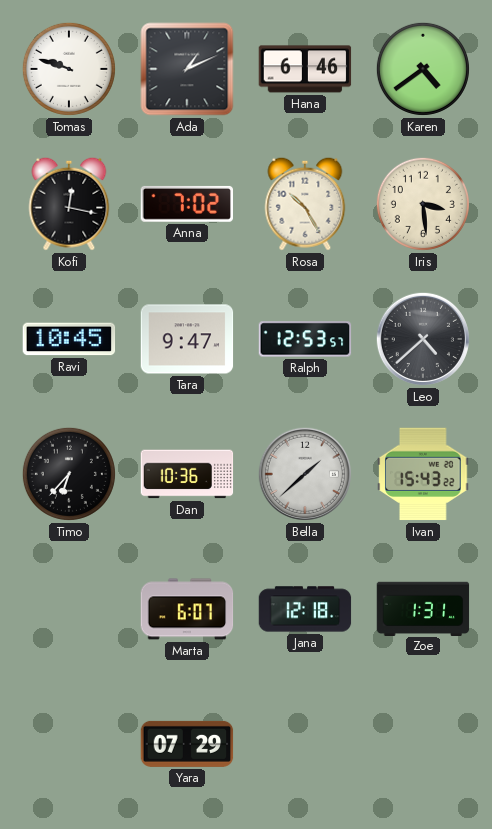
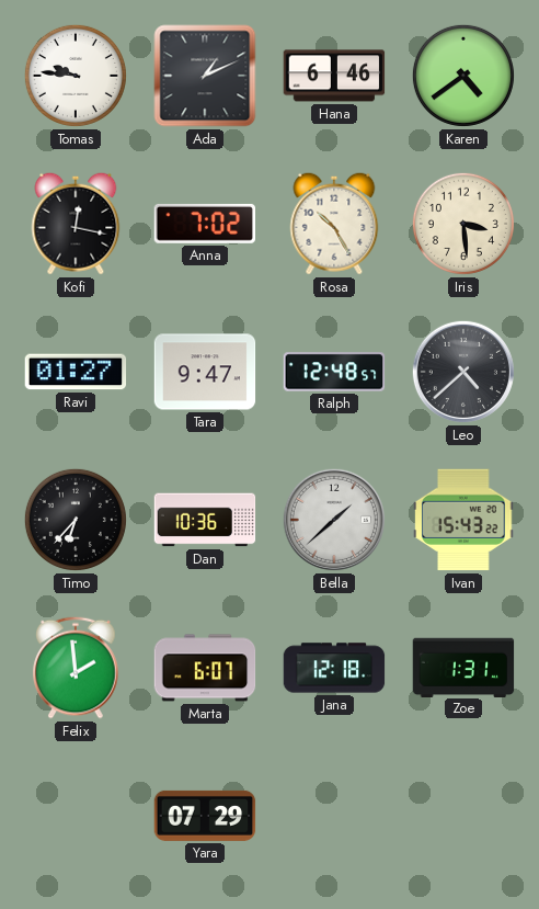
Tomas: 9:48 -> 9:46
Ravi: 10:45 -> 01:27
Ralph: 12:53 -> 12:48
Felix: none -> 1:59
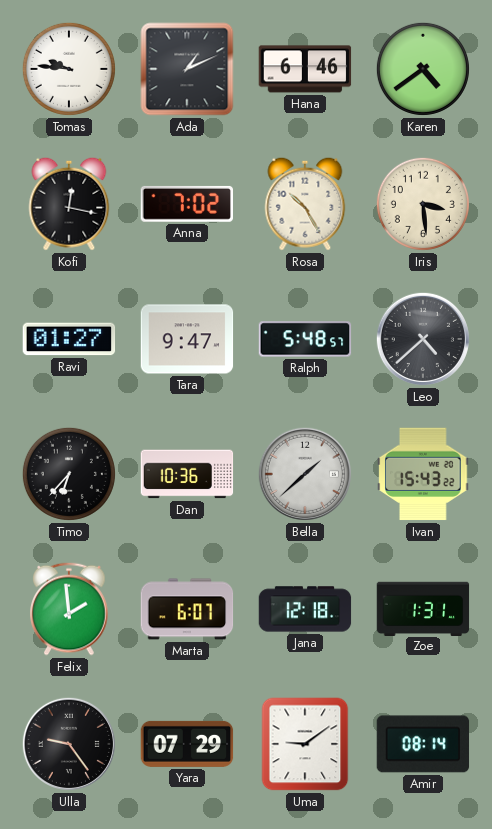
Ralph: 12:48 -> 5:48
Ulla: none -> 9:24
Uma: none -> 9:09
Amir: none -> 08:14
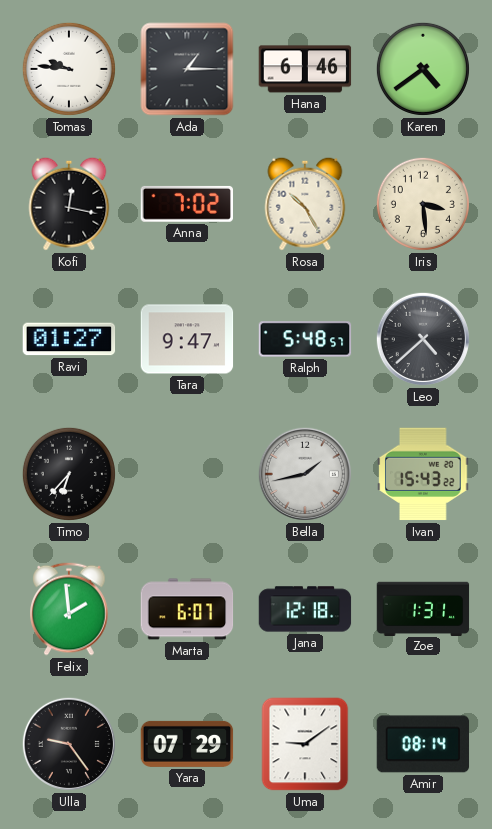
Ada: 1:11 -> 1:15
Dan: 10:36 -> none
Bella: 1:38 -> 1:43
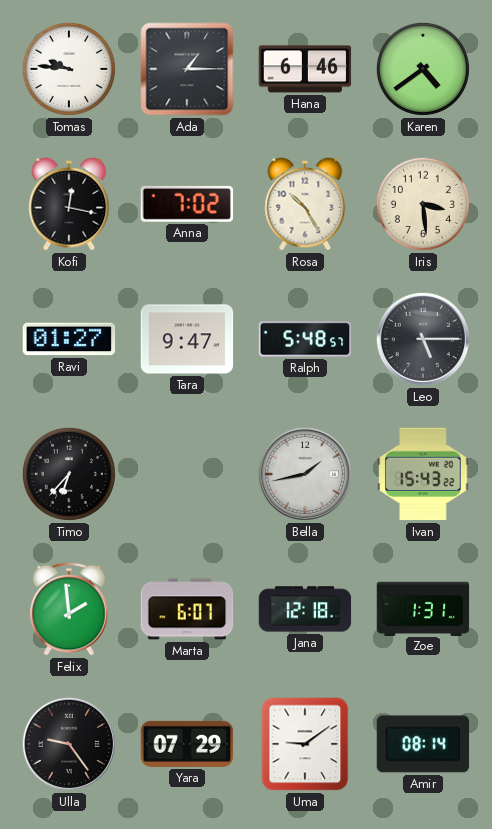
Leo: 4:38 -> 5:15
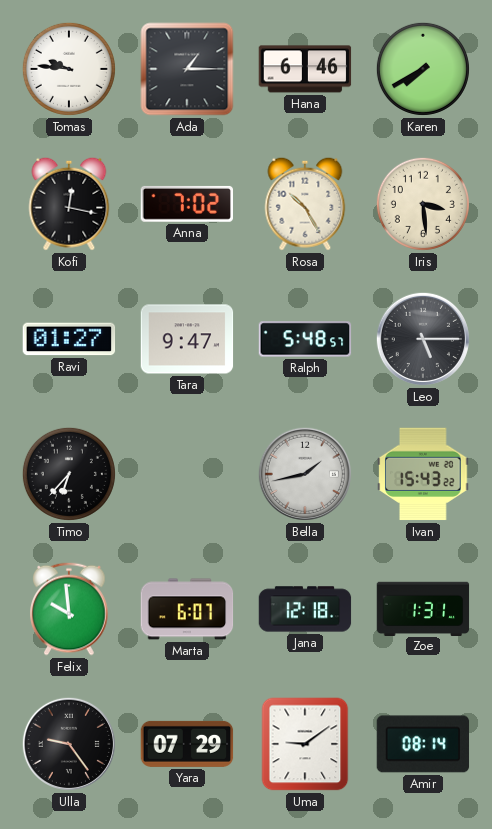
Karen: 4:39 -> 7:40
Felix: 1:59 -> 9:59
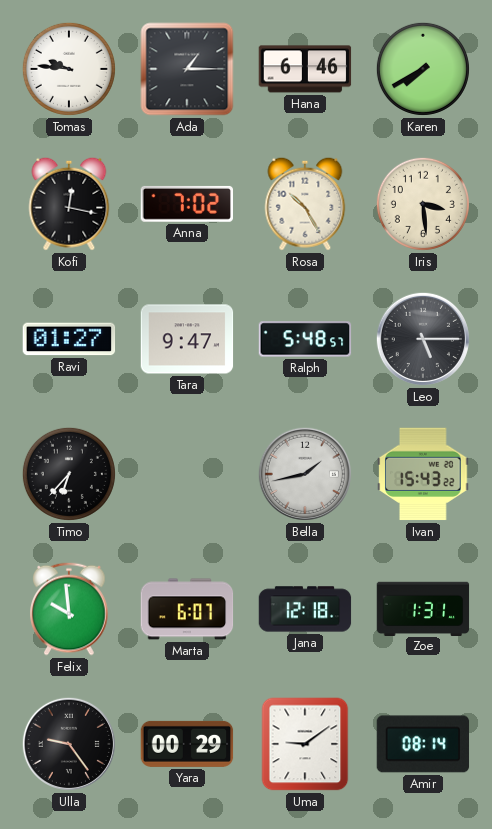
Yara: 07:29 -> 00:29
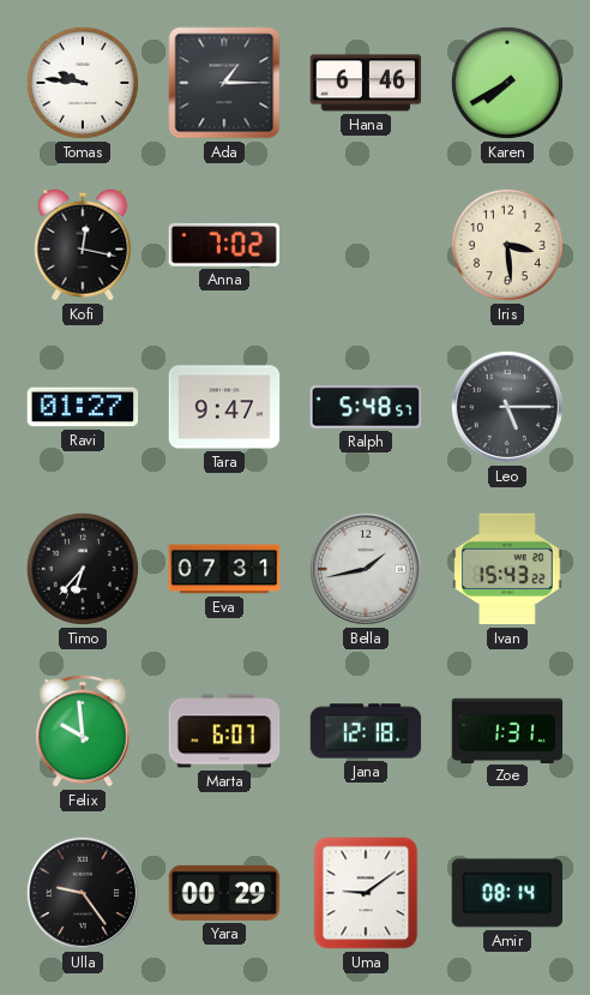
Rosa: 10:25 -> none
Eva: none -> 07:31
